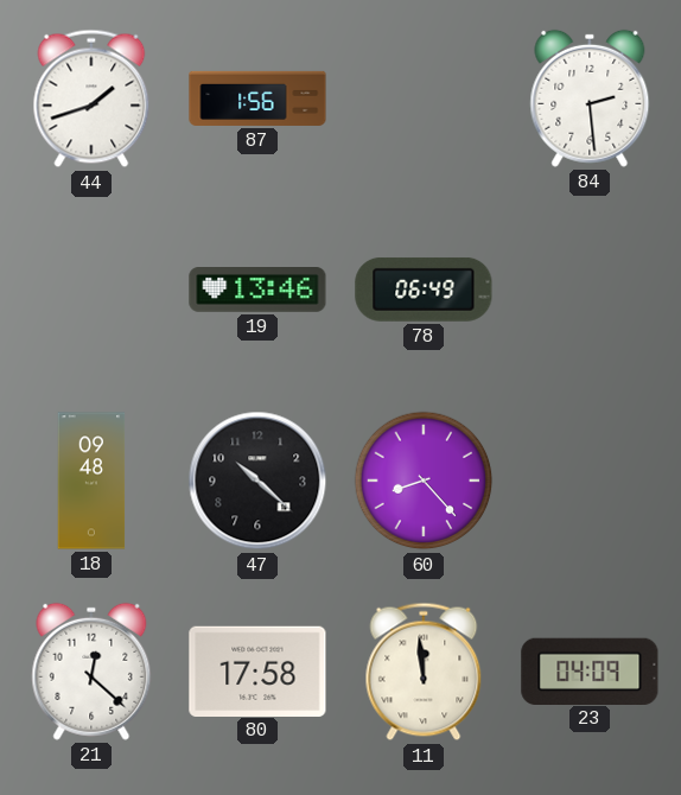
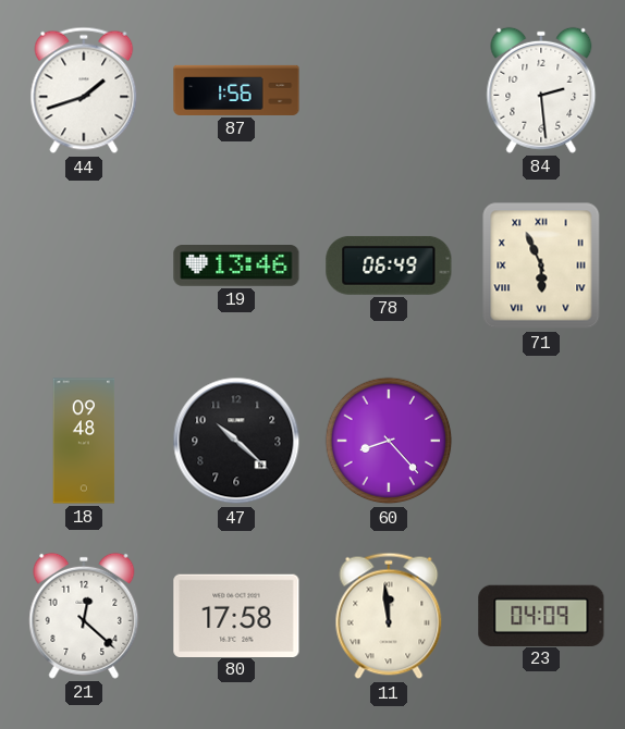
71: none -> 5:56
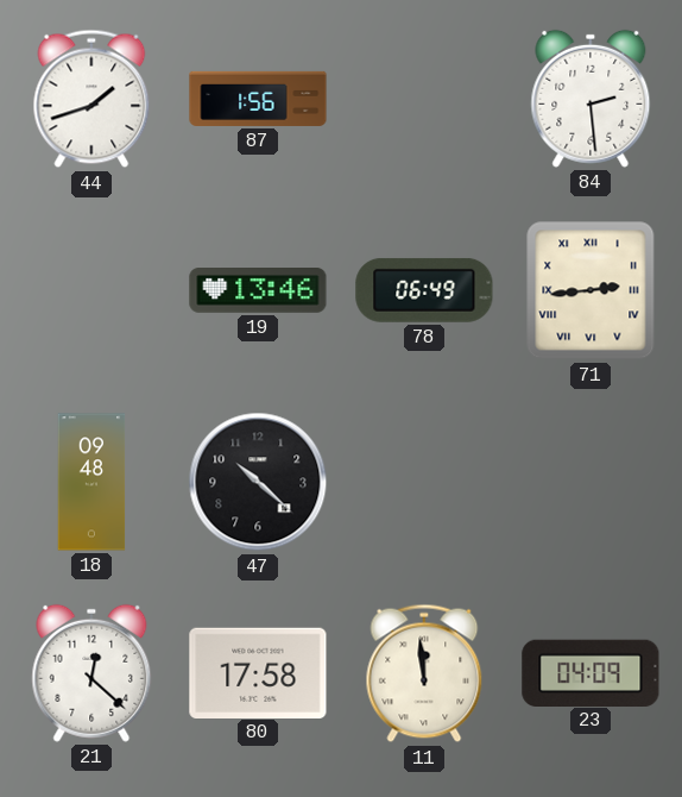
71: 5:56 -> 2:44
60: 8:23 -> none
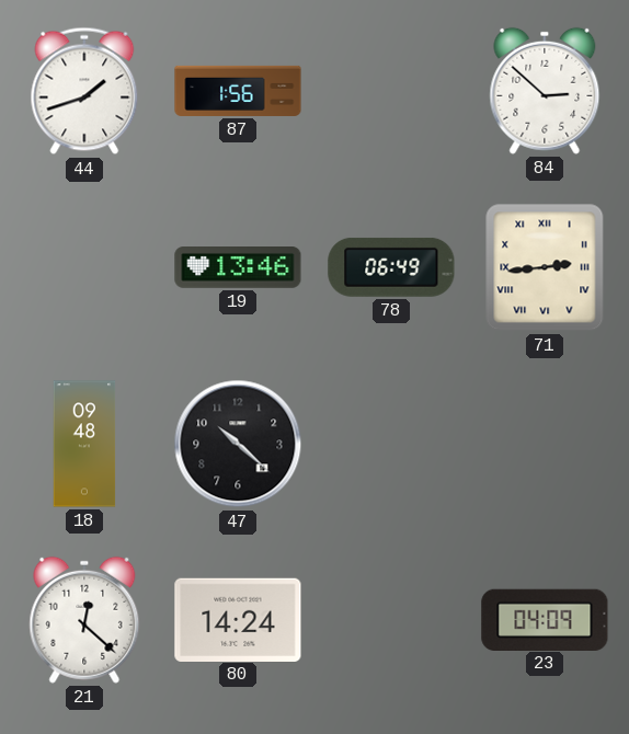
84: 2:29 -> 2:52
80: 17:58 -> 14:24
11: 11:59 -> none
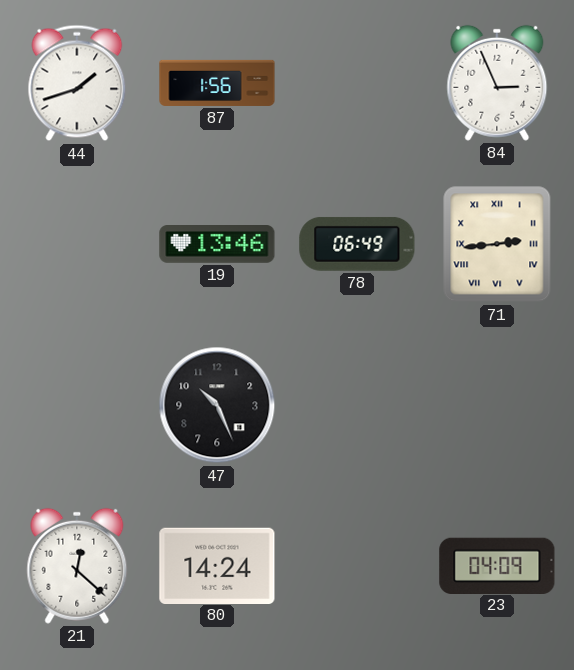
84: 2:52 -> 2:56
18: 09:48 -> none
47: 10:22 -> 10:26
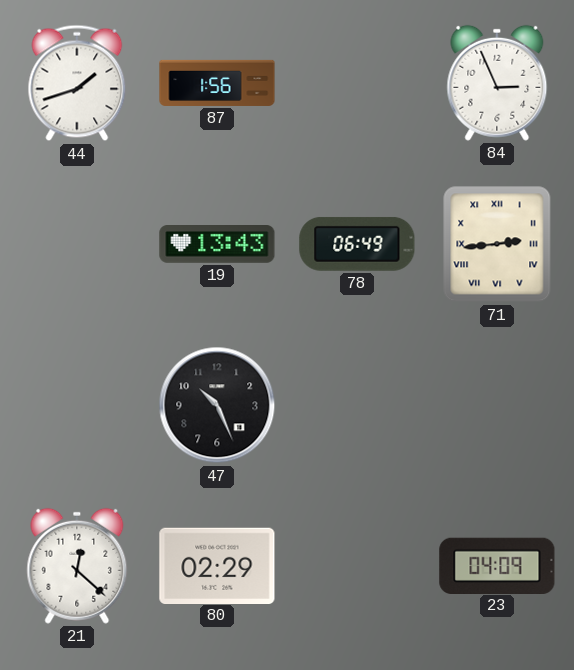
19: 13:46 -> 13:43
80: 14:24 -> 02:29
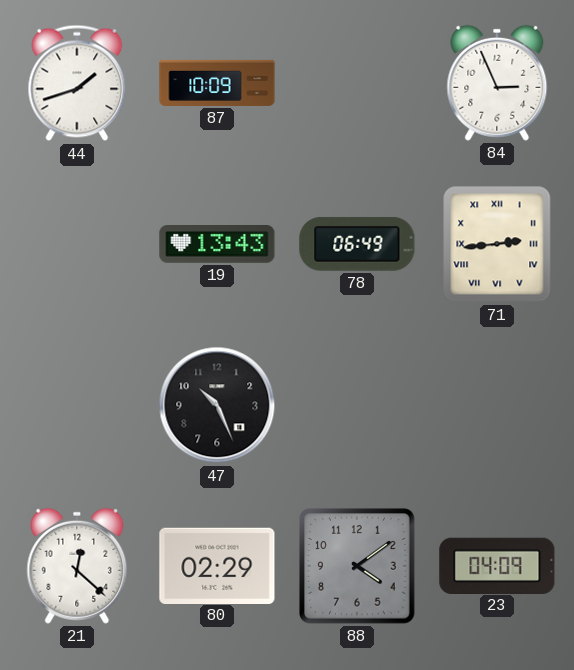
87: 1:56 -> 10:09
88: none -> 4:09
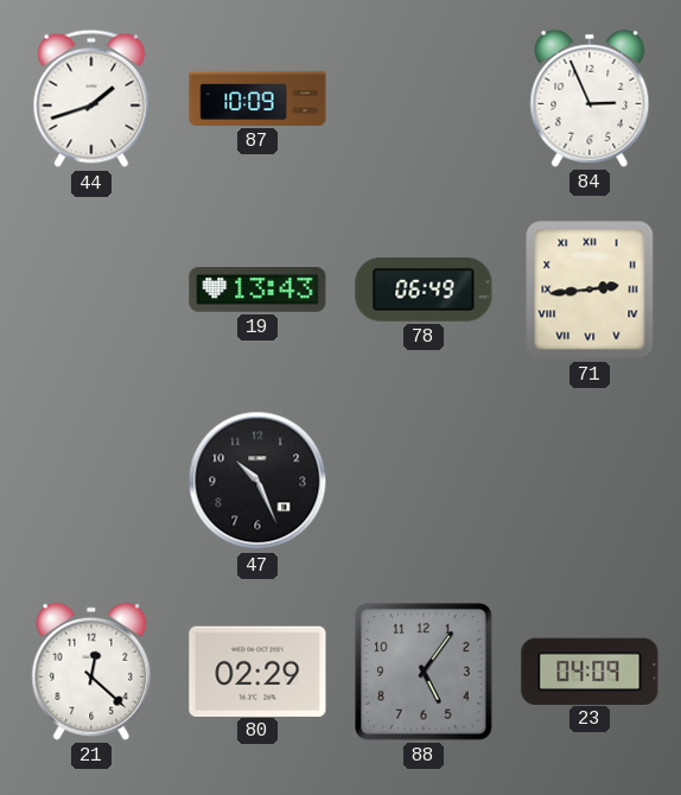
88: 4:09 -> 5:06
